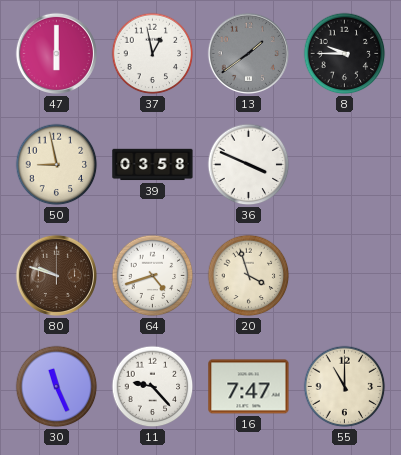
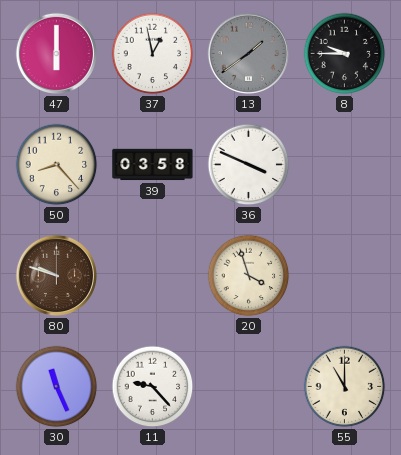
50: 8:58 -> 8:23
64: 4:42 -> none
16: 7:47 -> none
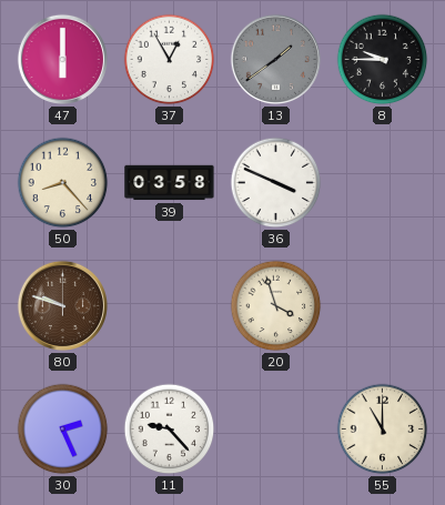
37: 12:58 -> 12:55
30: 11:26 -> 2:26
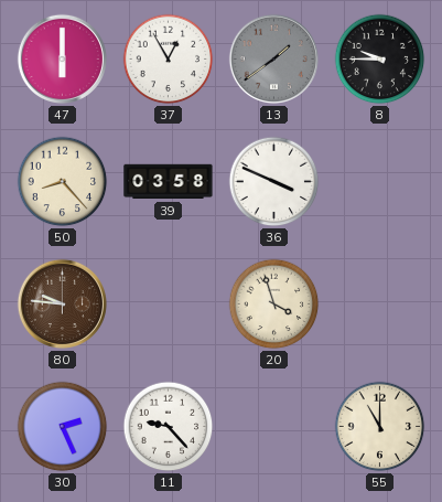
80: 9:48 -> 9:46
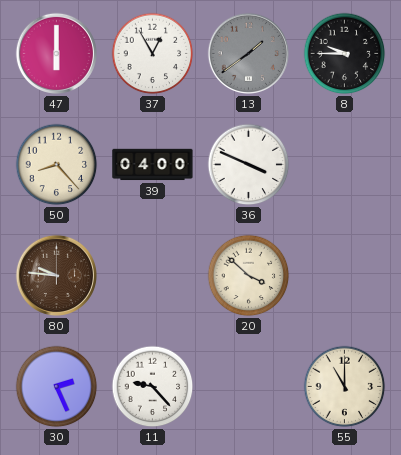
39: 03:58 -> 04:00
20: 3:57 -> 3:52
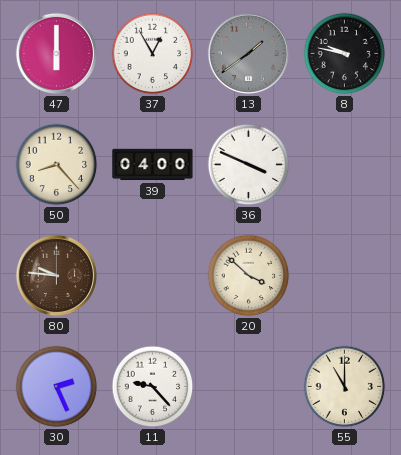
8: 9:45 -> 9:47
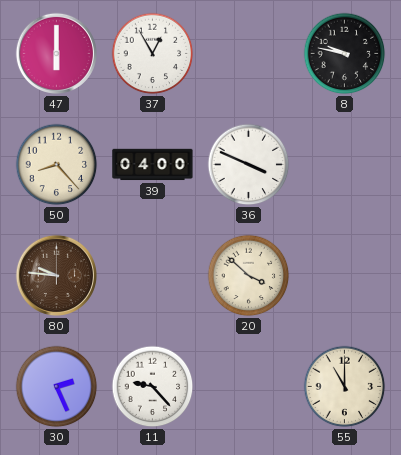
13: 1:39 -> none
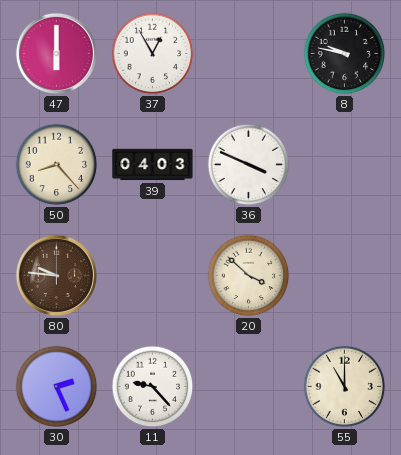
39: 04:00 -> 04:03
